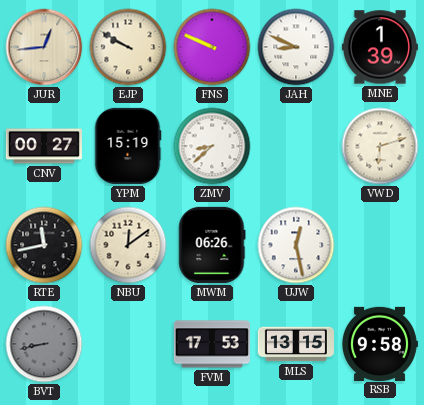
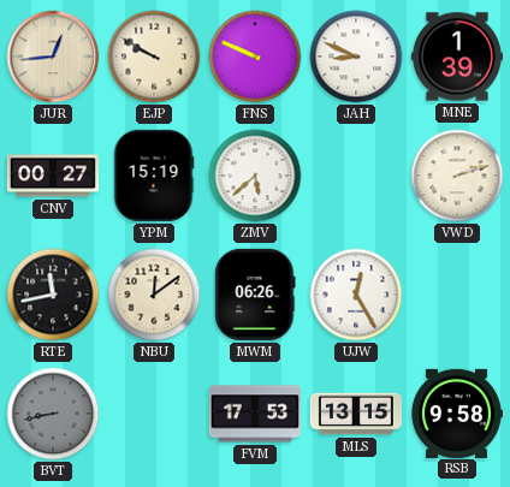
ZMV: 8:38 -> 5:38
VWD: 6:12 -> 2:12
UJW: 12:28 -> 12:25
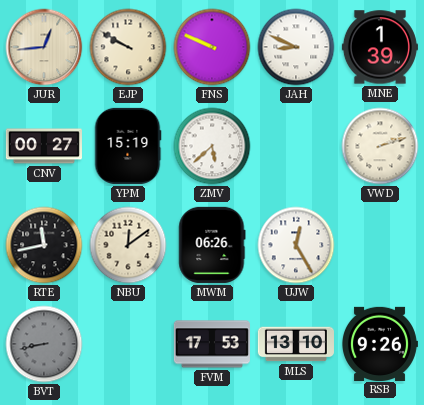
MLS: 13:15 -> 13:10
RSB: 9:58 -> 9:26
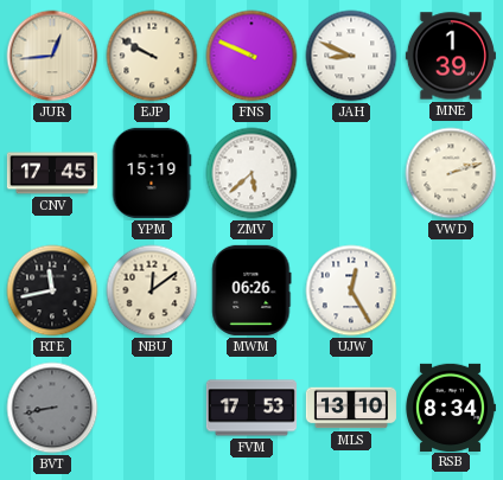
CNV: 00:27 -> 17:45
RSB: 9:26 -> 8:34
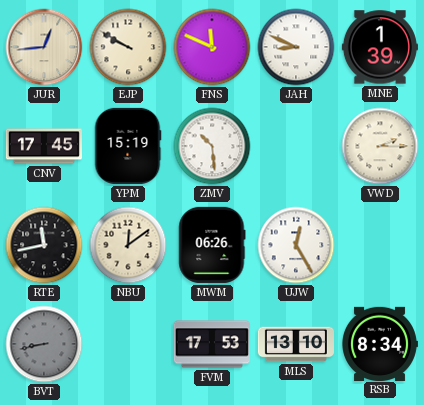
FNS: 9:49 -> 11:49
ZMV: 5:38 -> 10:29
VWD: 2:12 -> 2:15
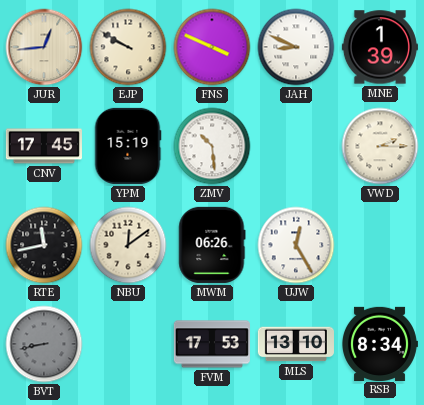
FNS: 11:49 -> 3:49
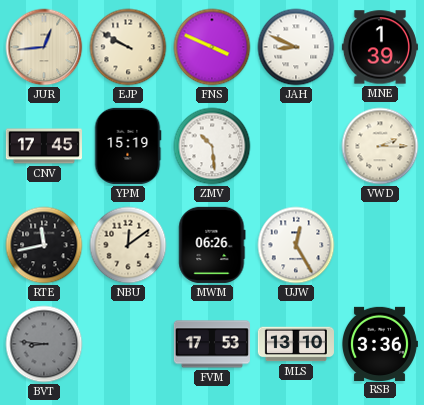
BVT: 8:43 -> 8:46
RSB: 8:34 -> 3:36
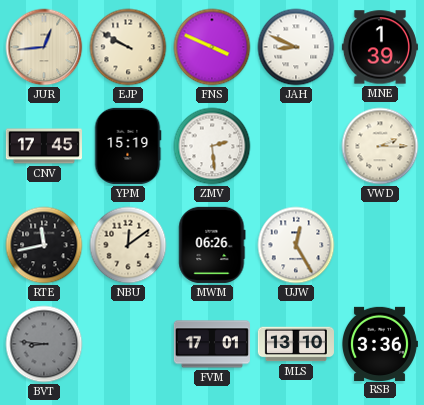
ZMV: 10:29 -> 2:29
FVM: 17:53 -> 17:01
